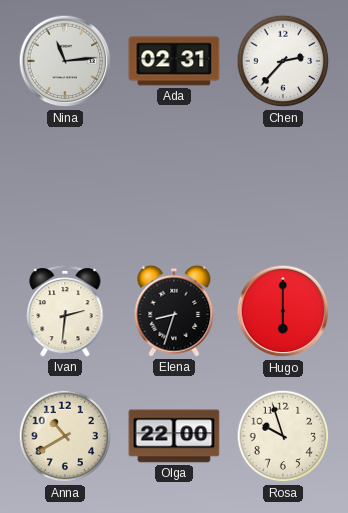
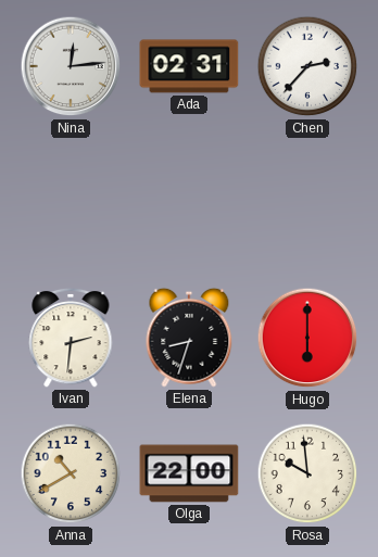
Nina: 11:14 -> 12:14
Rosa: 9:57 -> 9:59
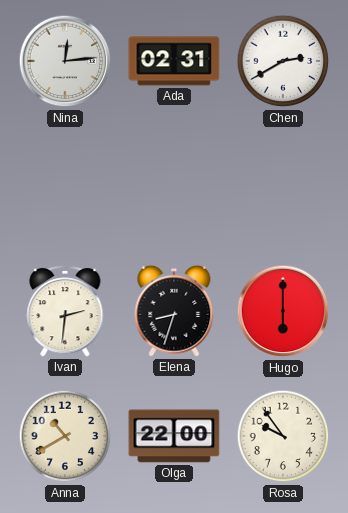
Chen: 2:37 -> 2:40
Rosa: 9:59 -> 9:54
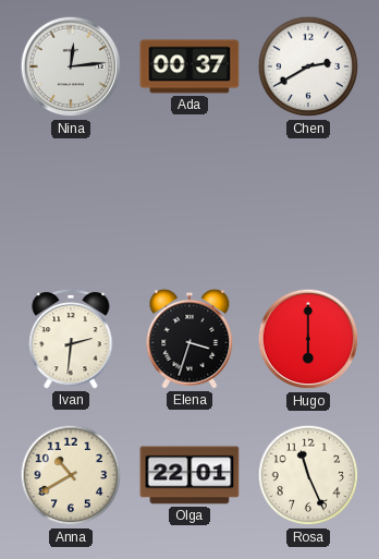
Ada: 02:31 -> 00:37
Elena: 8:33 -> 3:33
Olga: 22:00 -> 22:01
Rosa: 9:54 -> 11:26
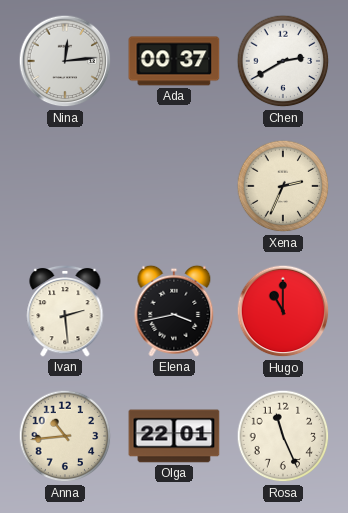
Xena: none -> 2:34
Ivan: 2:31 -> 2:29
Elena: 3:33 -> 3:43
Hugo: 6:00 -> 11:00
Anna: 10:40 -> 10:44
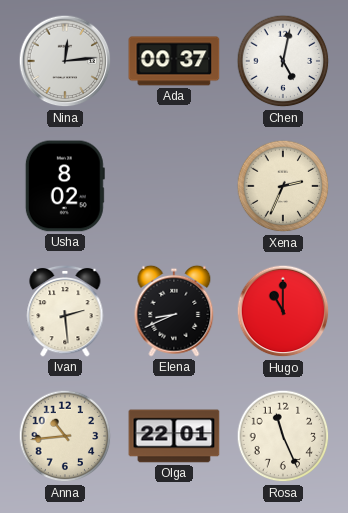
Chen: 2:40 -> 5:02
Usha: none -> 8:02
Elena: 3:43 -> 8:41
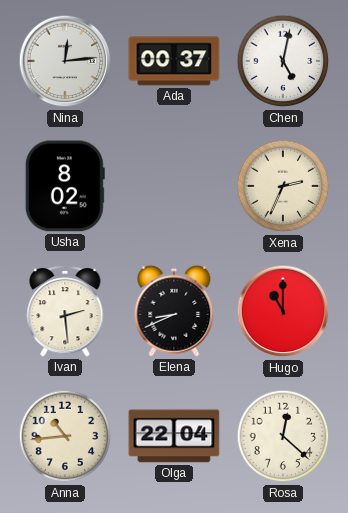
Olga: 22:01 -> 22:04
Rosa: 11:26 -> 12:22
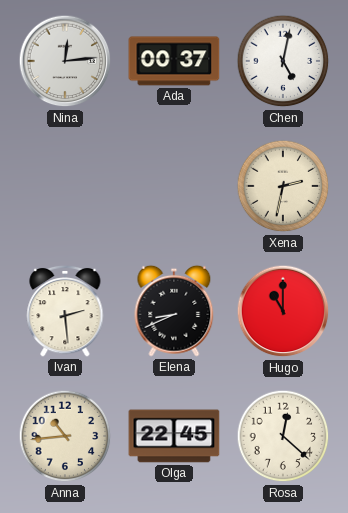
Usha: 8:02 -> none
Xena: 2:34 -> 2:32
Olga: 22:04 -> 22:45
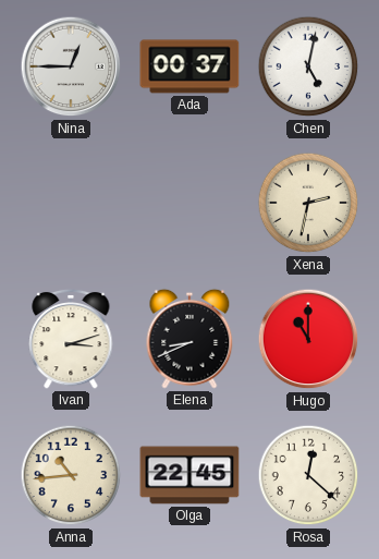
Nina: 12:14 -> 12:45
Ivan: 2:29 -> 3:12
